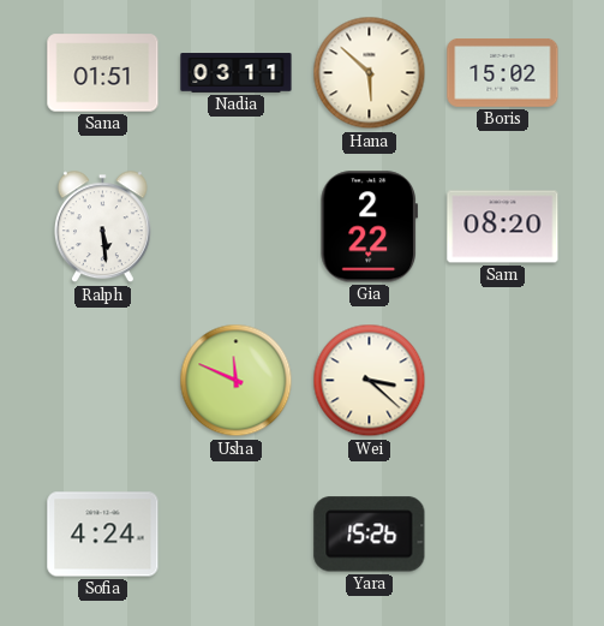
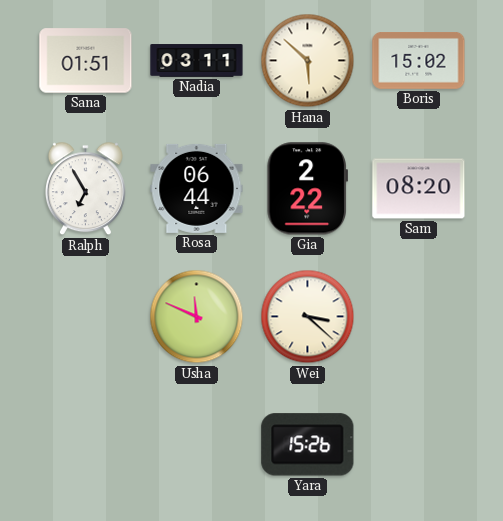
Ralph: 5:29 -> 6:55
Rosa: none -> 06:44
Sofia: 4:24 -> none
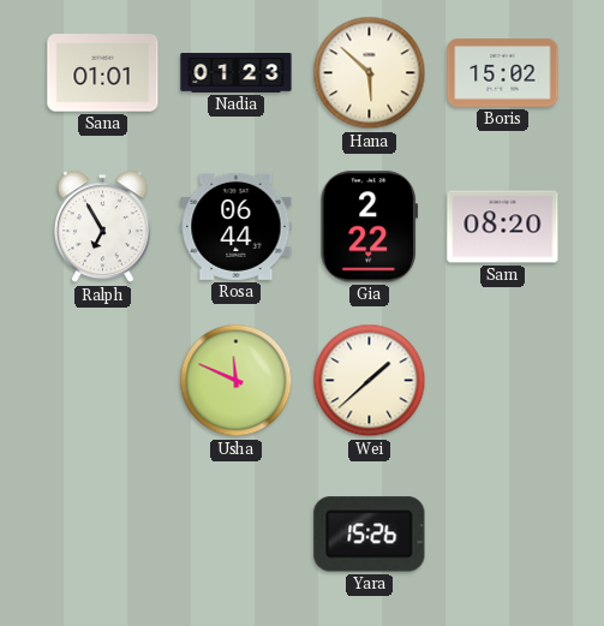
Sana: 01:51 -> 01:01
Nadia: 03:11 -> 01:23
Wei: 3:22 -> 1:38
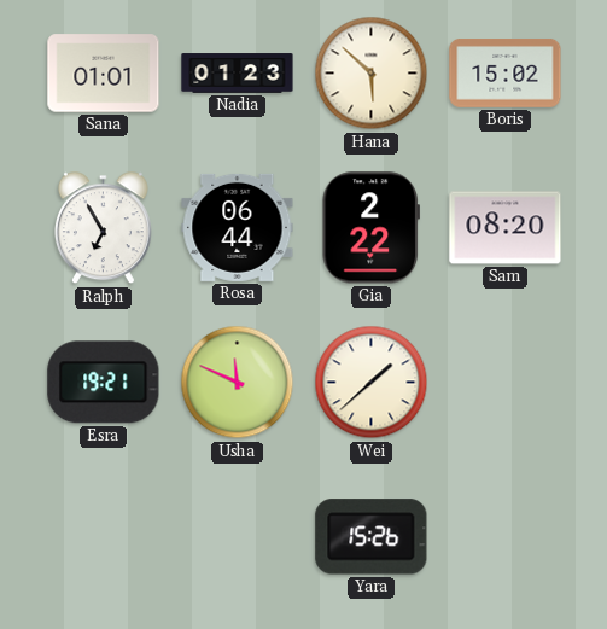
Esra: none -> 19:21
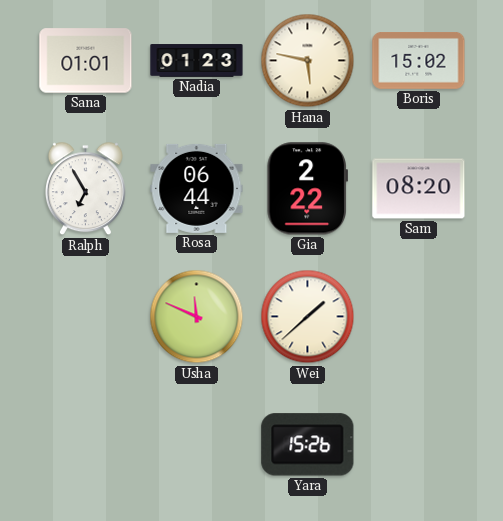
Hana: 5:52 -> 5:47
Esra: 19:21 -> none
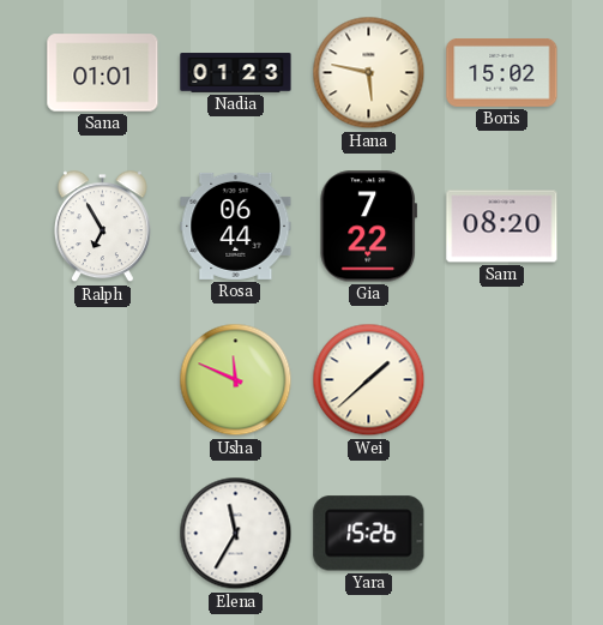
Gia: 2:22 -> 7:22
Elena: none -> 11:35
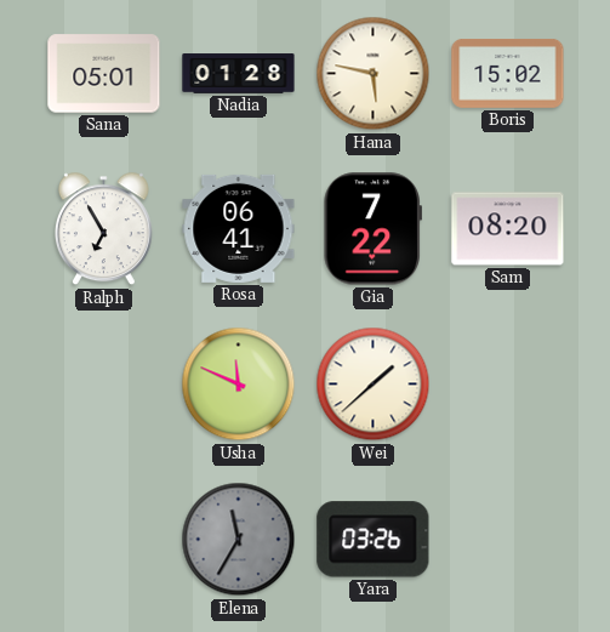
Sana: 01:01 -> 05:01
Nadia: 01:23 -> 01:28
Rosa: 06:44 -> 06:41
Elena dial: white -> grey
Yara: 15:26 -> 03:26
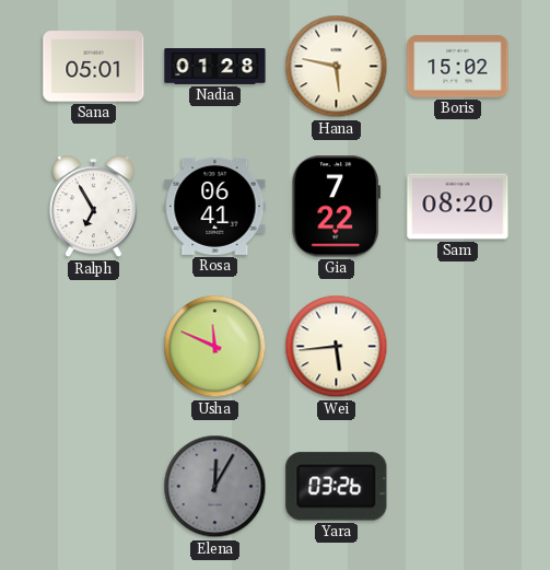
Wei: 1:38 -> 5:44
Elena: 11:35 -> 12:05
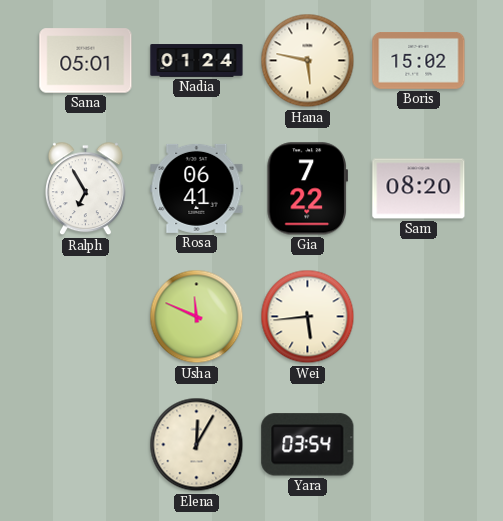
Nadia: 01:28 -> 01:24
Elena dial: grey -> cream
Yara: 03:26 -> 03:54
